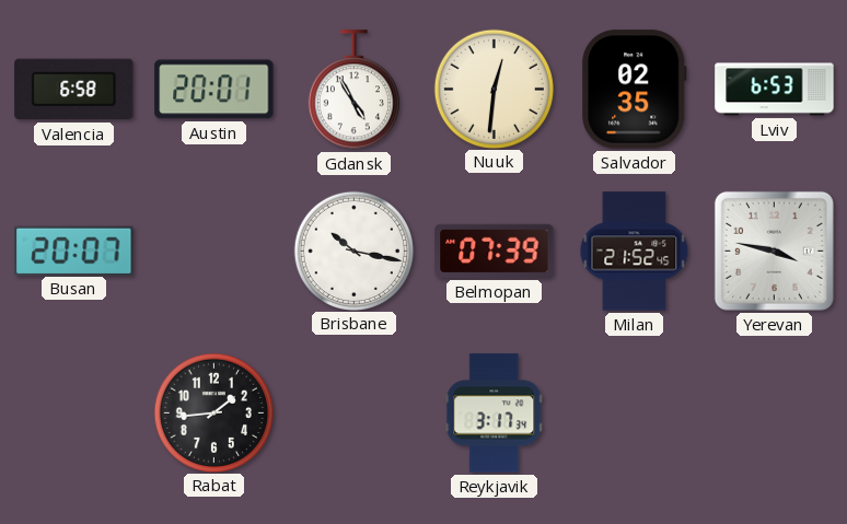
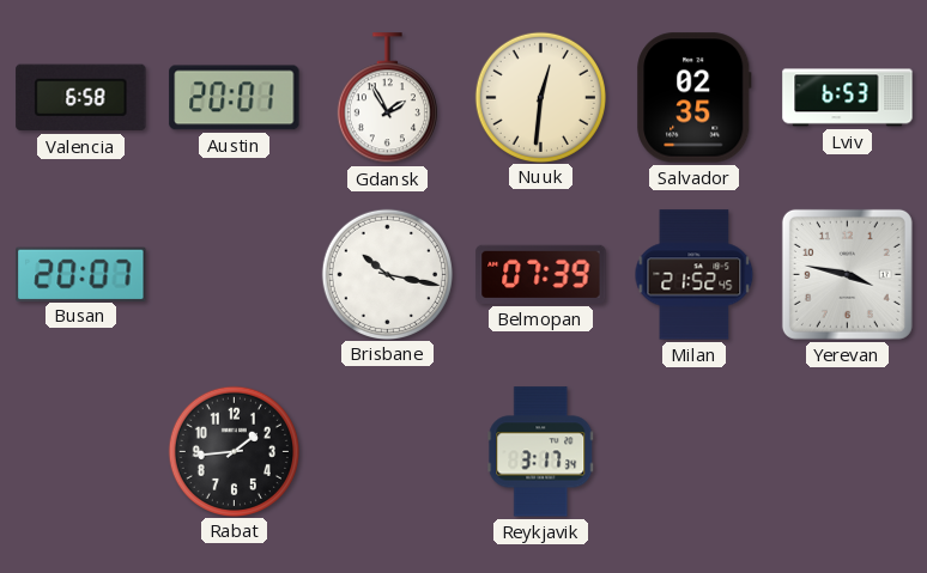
Gdansk: 4:55 -> 1:55
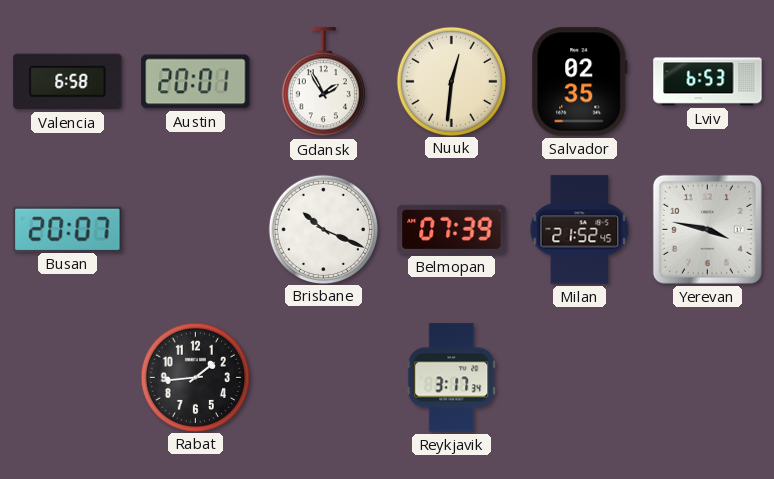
Brisbane: 10:17 -> 10:19
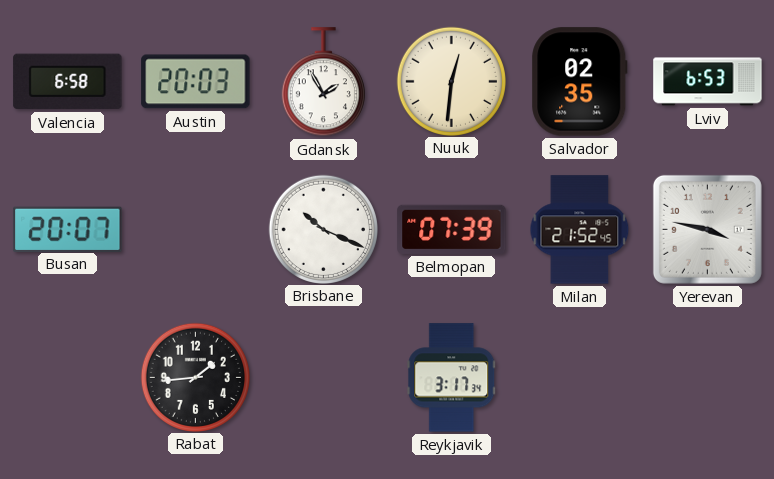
Austin: 20:01 -> 20:03
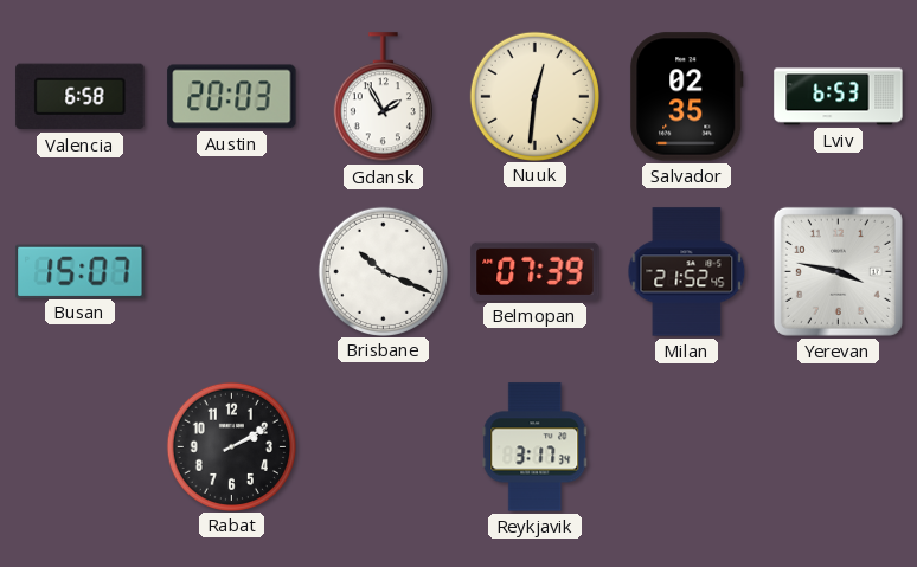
Busan: 20:07 -> 15:07
Rabat: 1:44 -> 2:10
